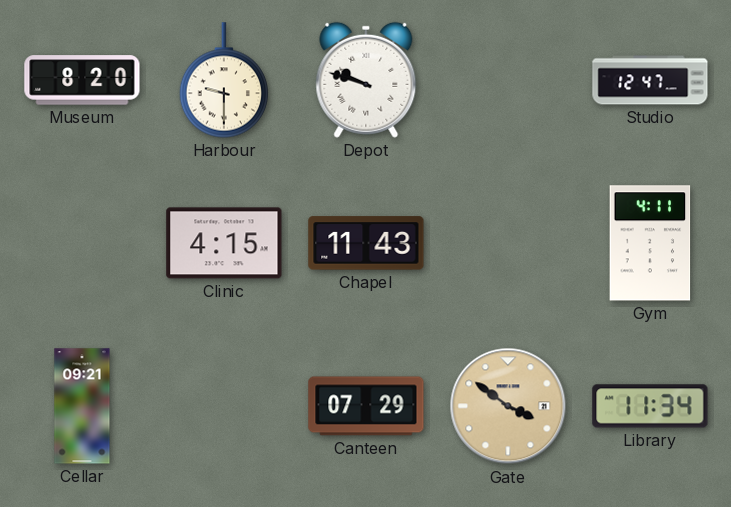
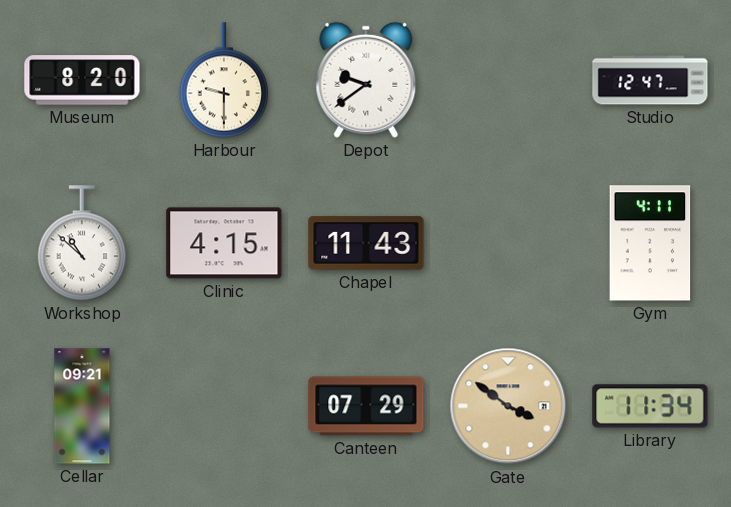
Depot: 9:48 -> 9:39
Workshop: none -> 10:52
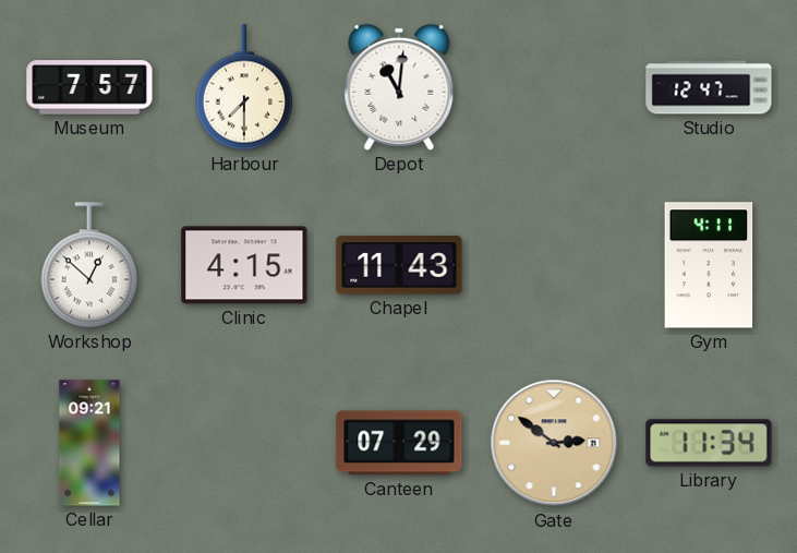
Museum: 8:20 -> 7:57
Harbour: 9:30 -> 7:30
Depot: 9:39 -> 11:01
Workshop: 10:52 -> 12:52
Gate: 3:51 -> 2:51
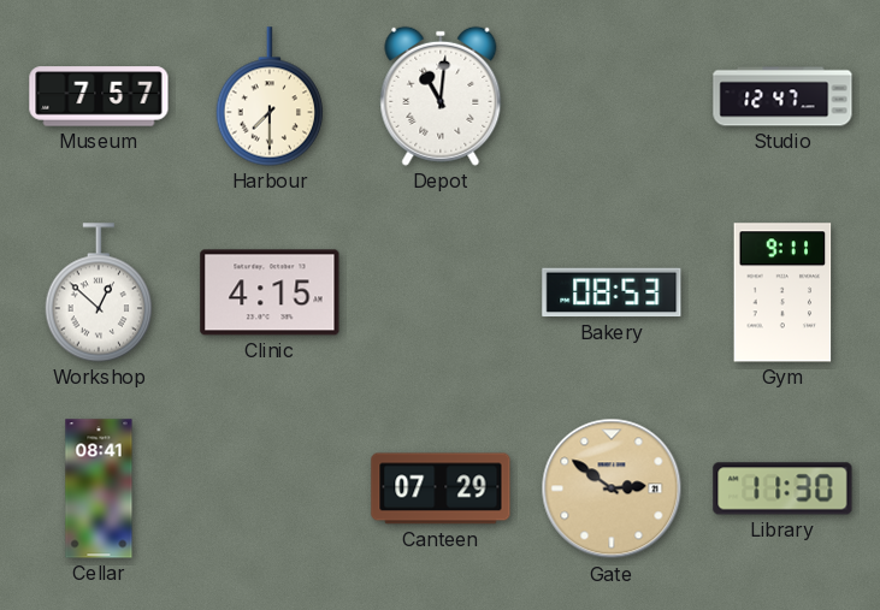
Chapel: 11:43 -> none
Bakery: none -> 08:53
Gym: 4:11 -> 9:11
Cellar: 09:21 -> 08:41
Library: 11:34 -> 11:30
